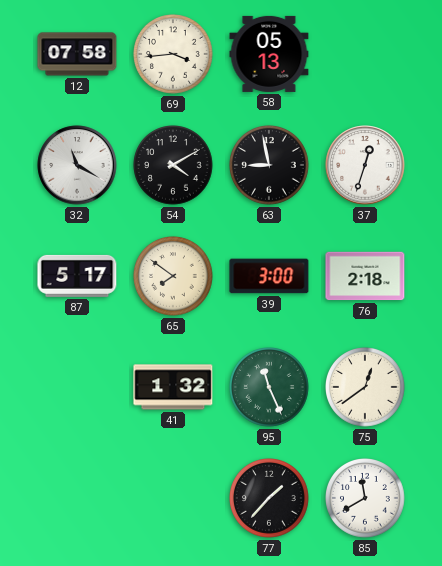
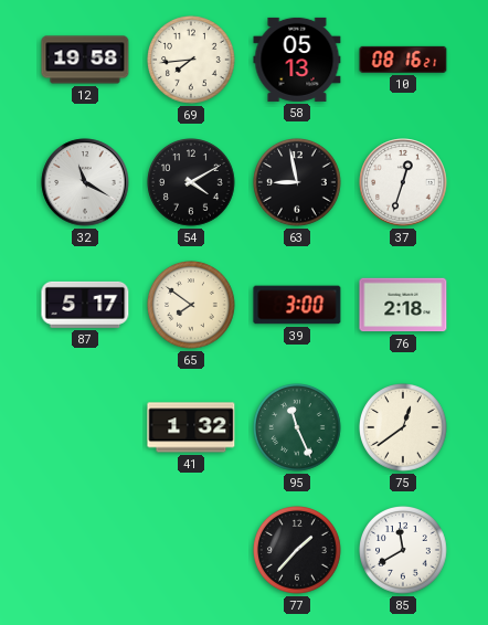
12: 07:58 -> 19:58
69: 3:44 -> 7:44
10: none -> 08:16
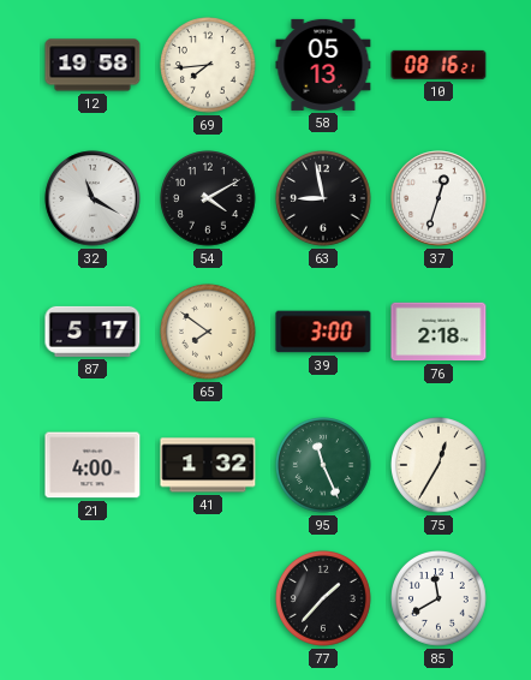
21: none -> 4:00
75: 12:39 -> 12:35
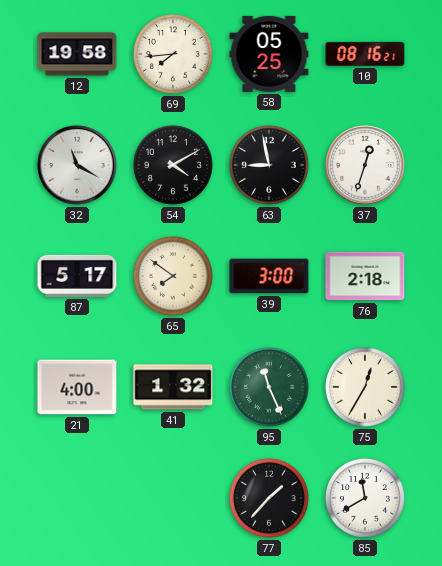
58: 05:13 -> 05:25
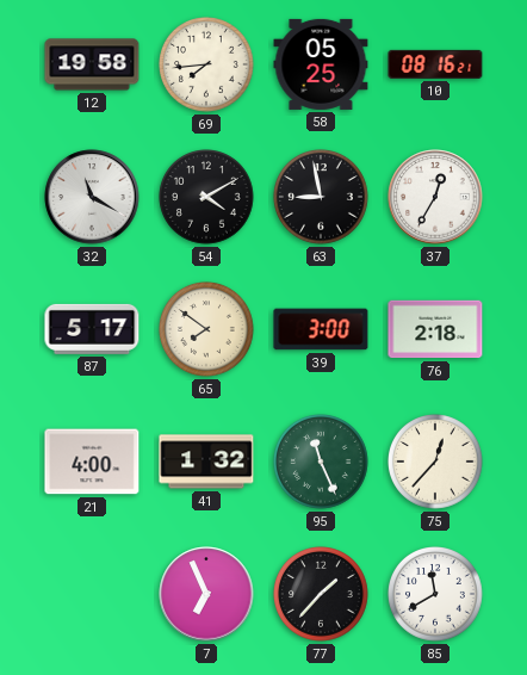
37: 12:33 -> 12:35
75: 12:35 -> 12:37
7: none -> 6:56
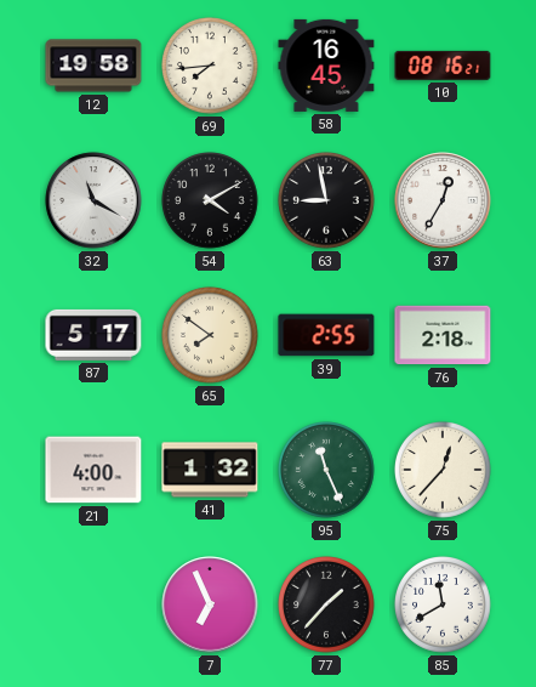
58: 05:25 -> 16:45
39: 3:00 -> 2:55
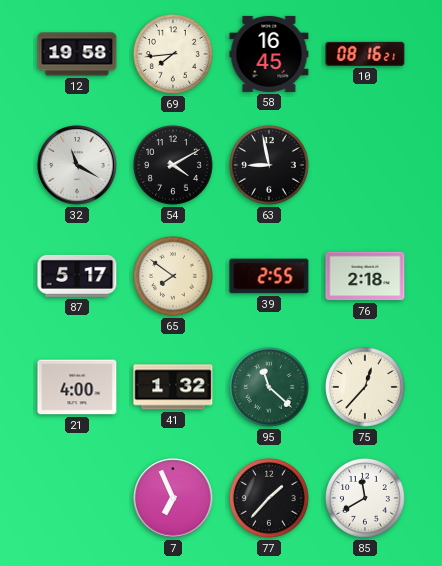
37: 12:35 -> none
95: 11:26 -> 11:22
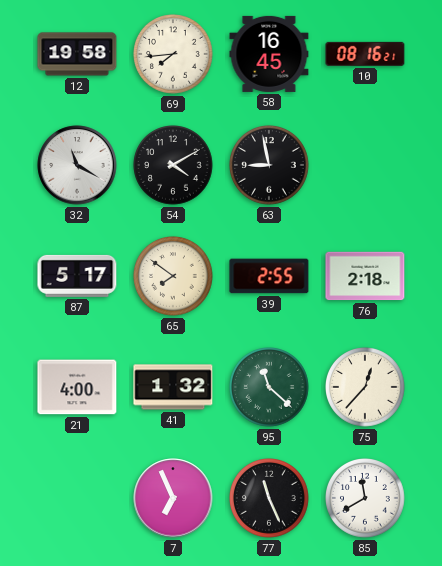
77: 1:37 -> 11:26
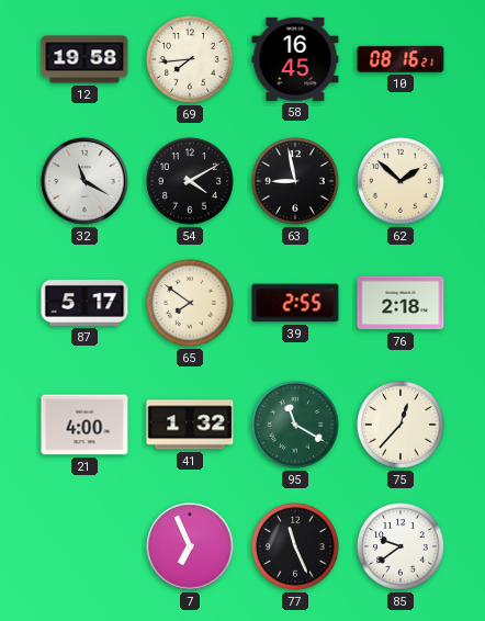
62: none -> 1:52
95: 11:22 -> 11:20
85: 11:40 -> 9:39
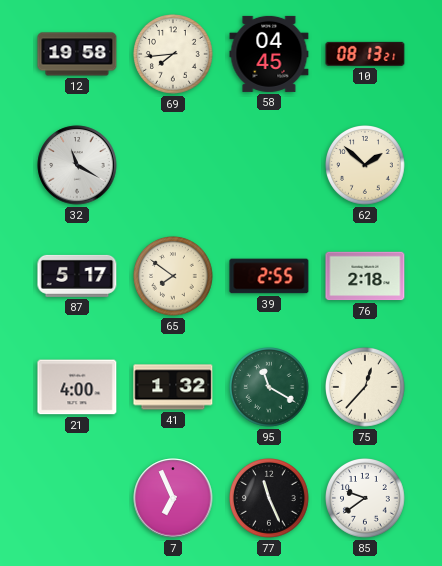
58: 16:45 -> 04:45
10: 08:16 -> 08:13
54: 4:10 -> none
63: 8:58 -> none
